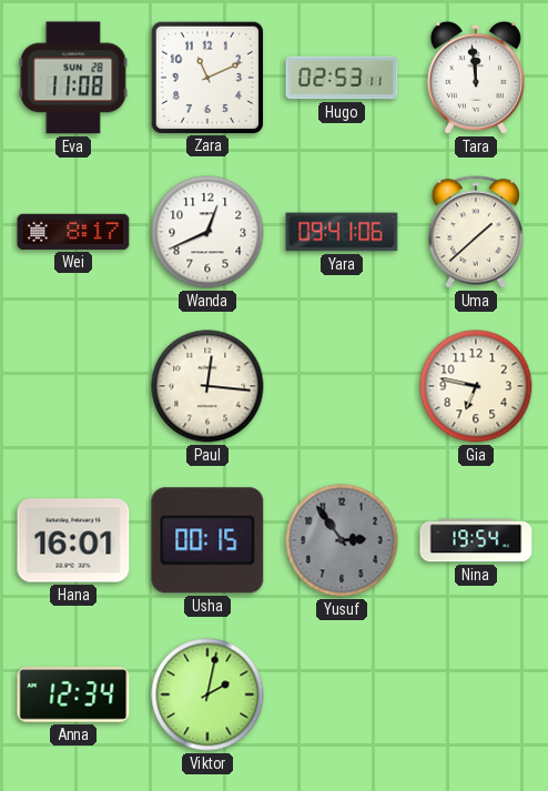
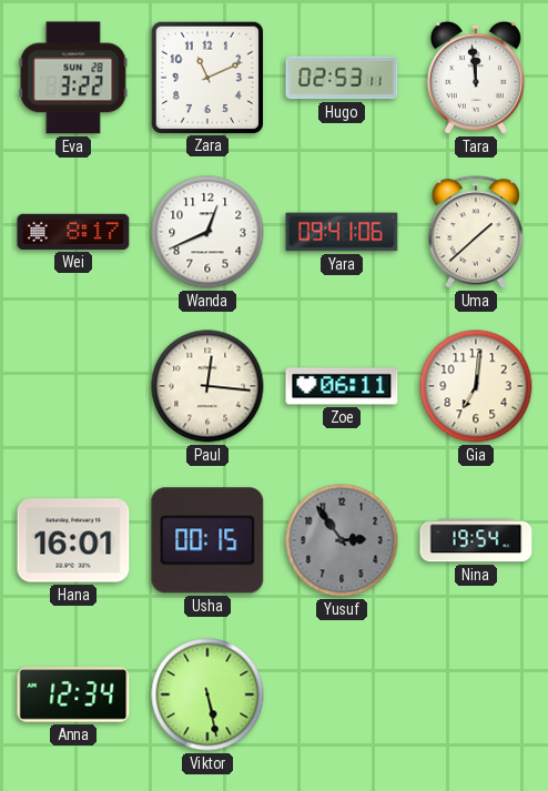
Eva: 11:08 -> 3:22
Zoe: none -> 06:11
Gia: 6:47 -> 7:01
Viktor: 2:02 -> 5:28
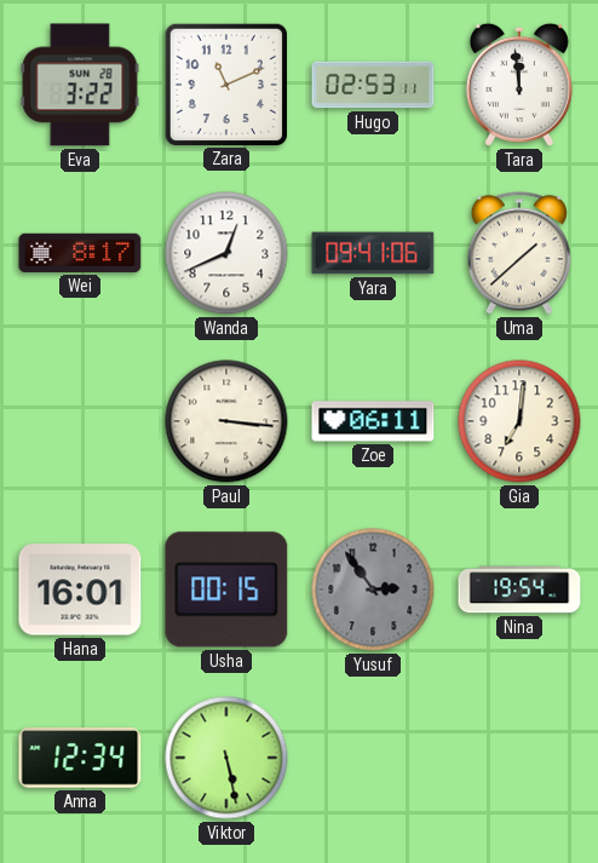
Paul: 12:16 -> 3:16
